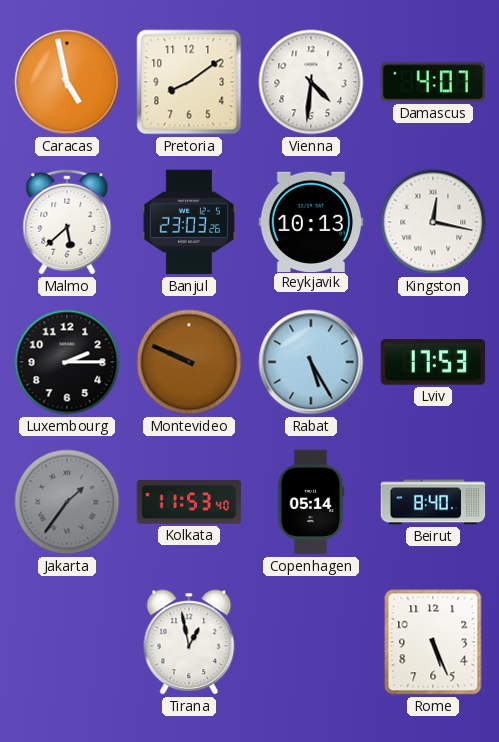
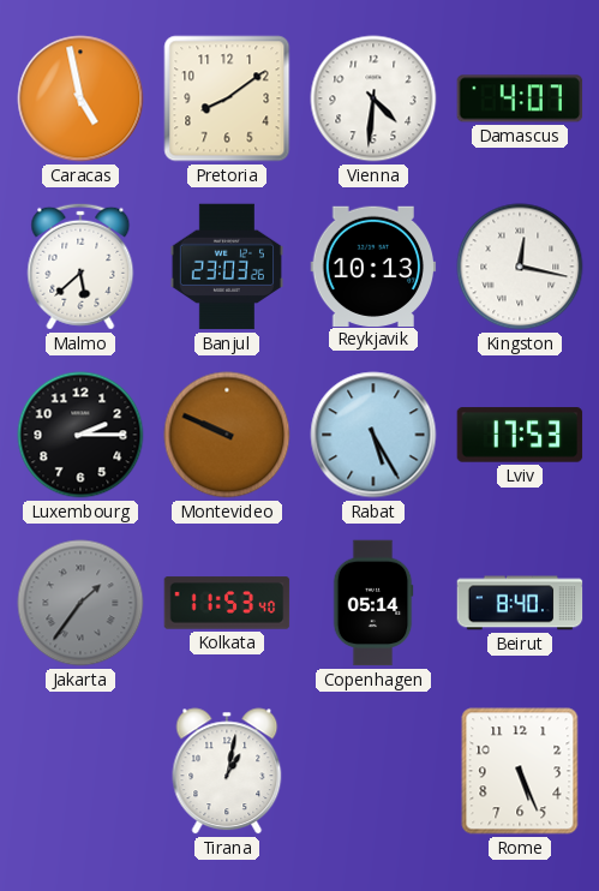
Tirana: 12:58 -> 1:02
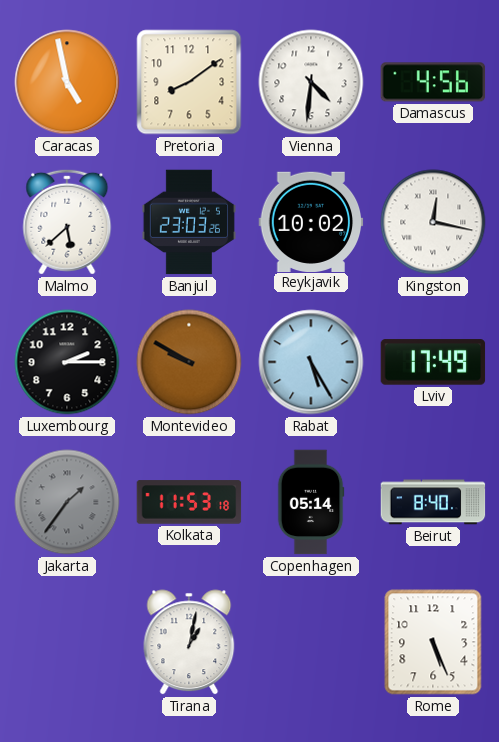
Damascus: 4:07 -> 4:56
Reykjavik: 10:13 -> 10:02
Montevideo: 9:49 -> 9:50
Lviv: 17:53 -> 17:49
Kolkata: 11:53:40 -> 11:53:18
